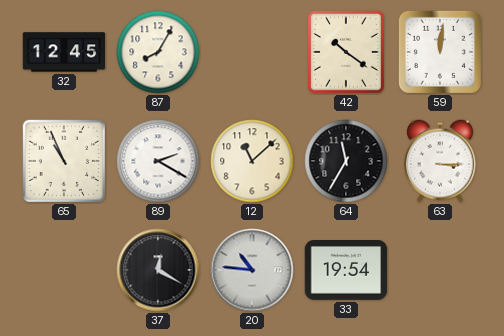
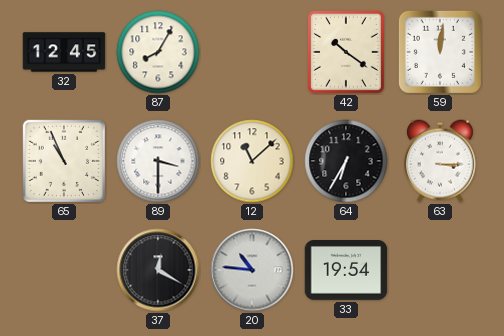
89: 2:20 -> 3:30
64: 11:35 -> 6:35
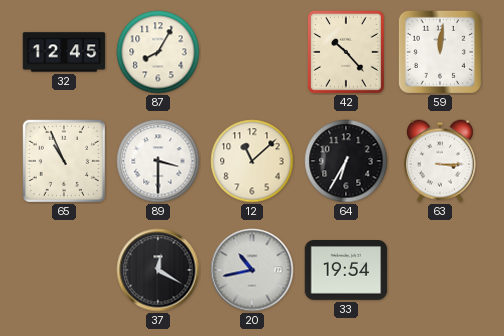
42: 10:21 -> 10:23
20: 10:46 -> 10:43
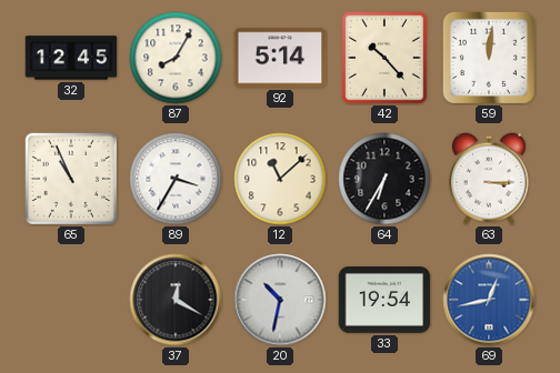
92: none -> 5:14
89: 3:30 -> 3:35
20: 10:43 -> 10:32
69: none -> 12:43
